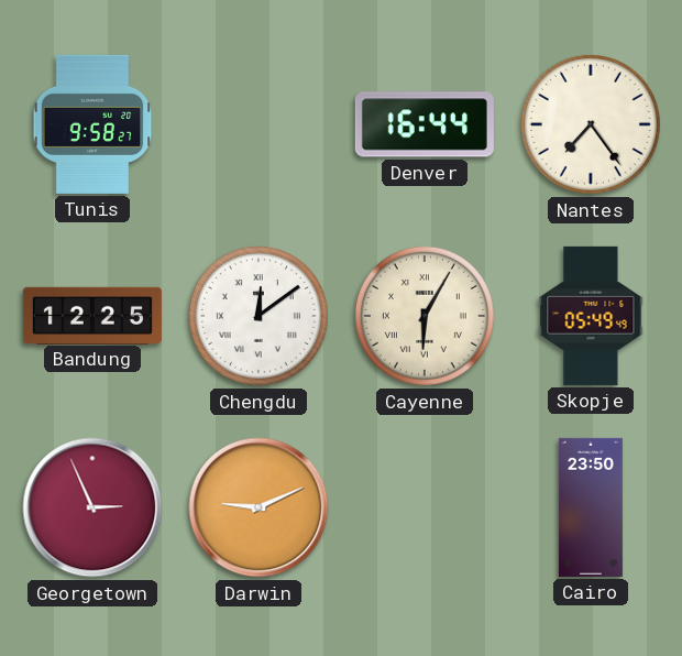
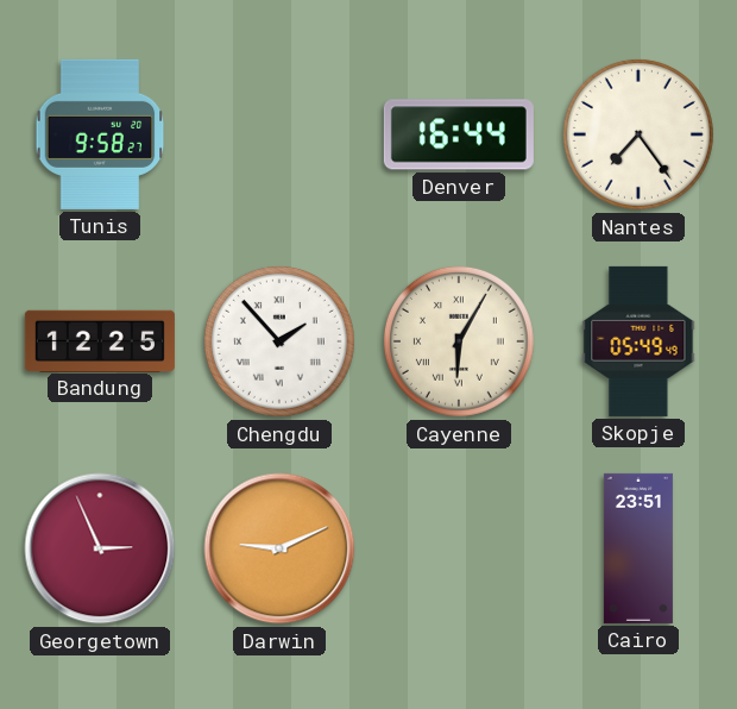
Chengdu: 12:09 -> 1:53
Cairo: 23:50 -> 23:51
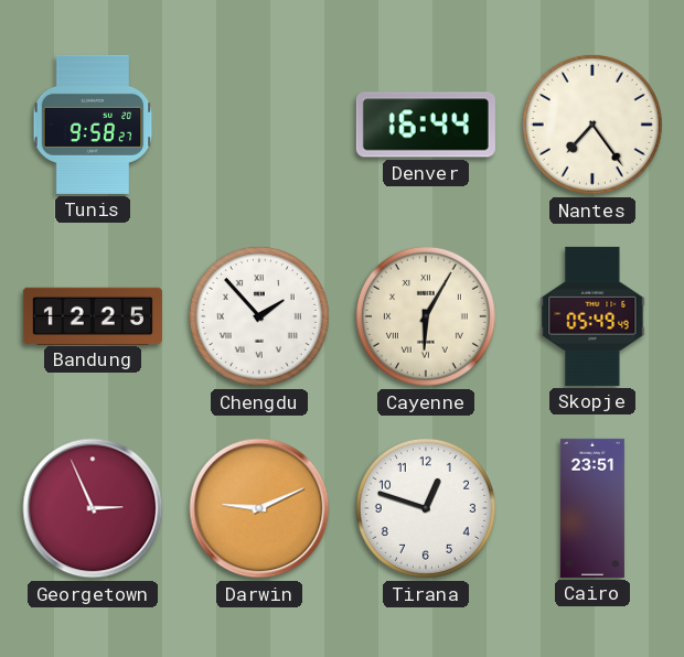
Tirana: none -> 12:48
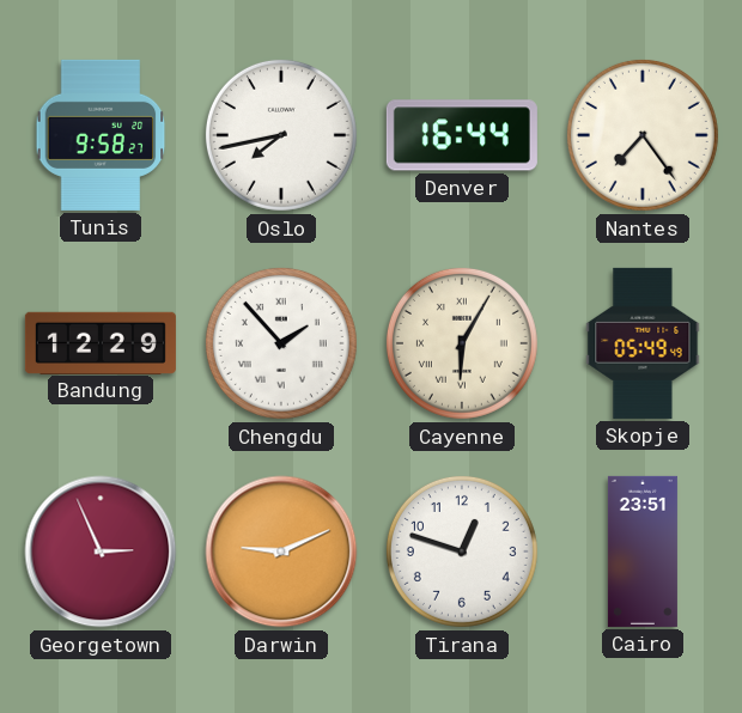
Oslo: none -> 7:43
Bandung: 12:25 -> 12:29
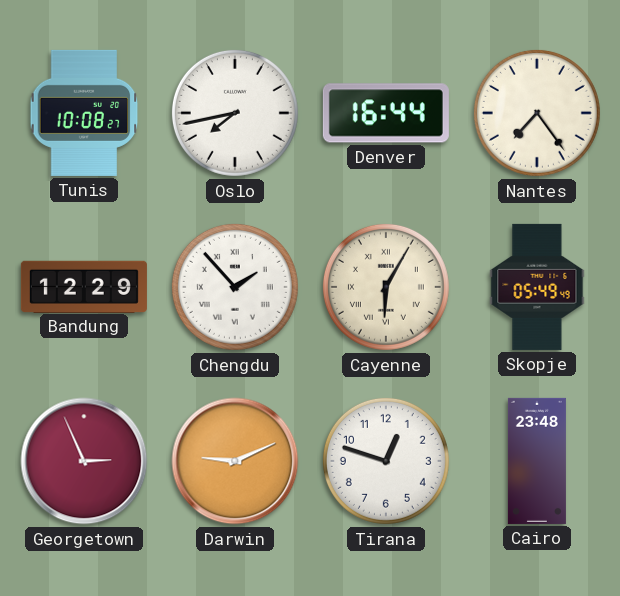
Tunis: 9:58 -> 10:08
Cairo: 23:51 -> 23:48
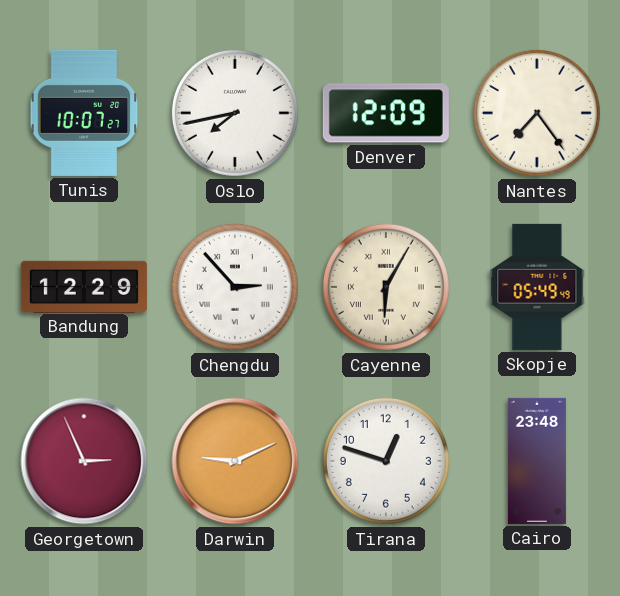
Tunis: 10:08 -> 10:07
Denver: 16:44 -> 12:09
Chengdu: 1:53 -> 2:53
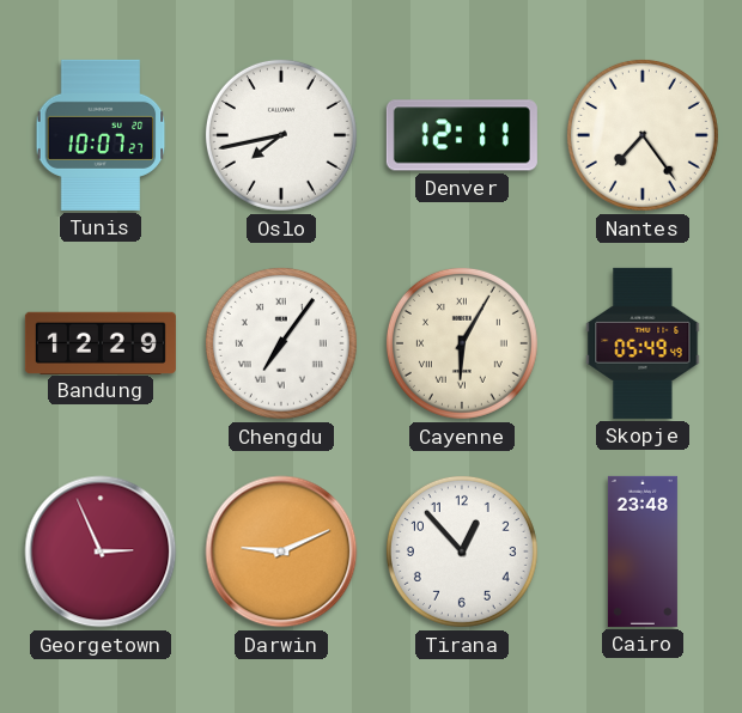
Denver: 12:09 -> 12:11
Chengdu: 2:53 -> 7:06
Tirana: 12:48 -> 12:53
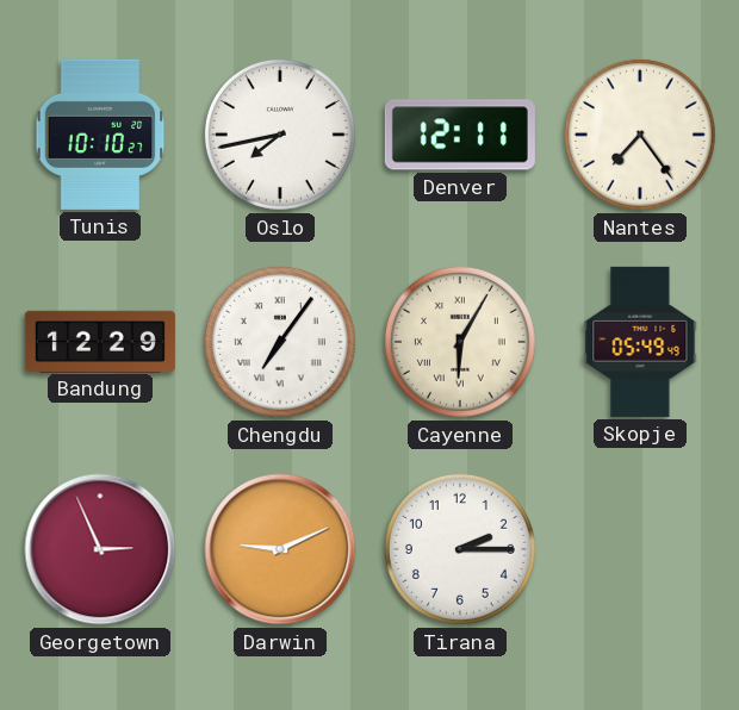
Tunis: 10:07 -> 10:10
Tirana: 12:53 -> 2:15
Cairo: 23:48 -> none
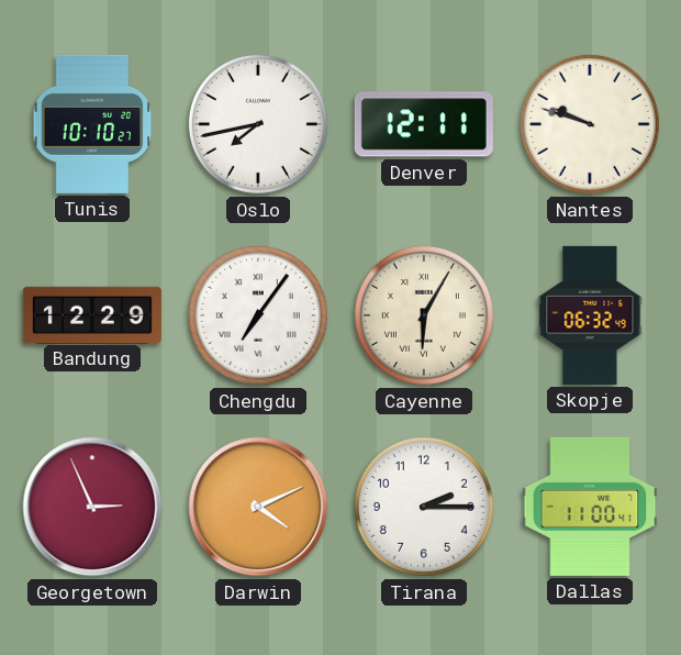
Nantes: 7:24 -> 9:48
Skopje: 05:49 -> 06:32
Darwin: 9:11 -> 4:11
Dallas: none -> 11:00
